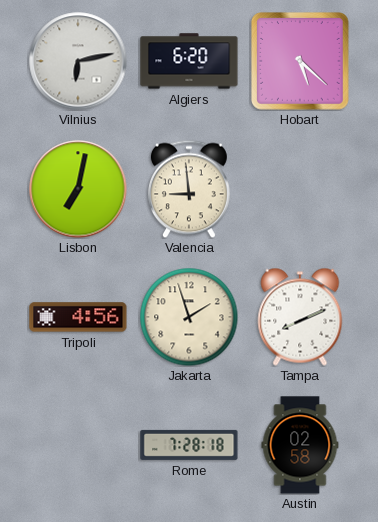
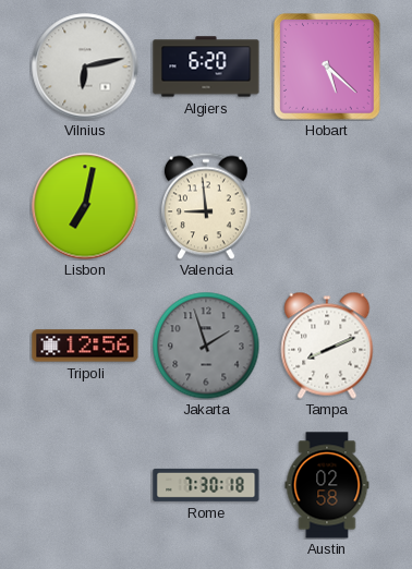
Tripoli: 4:56 -> 12:56
Jakarta dial: cream -> grey
Rome: 7:28 -> 7:30
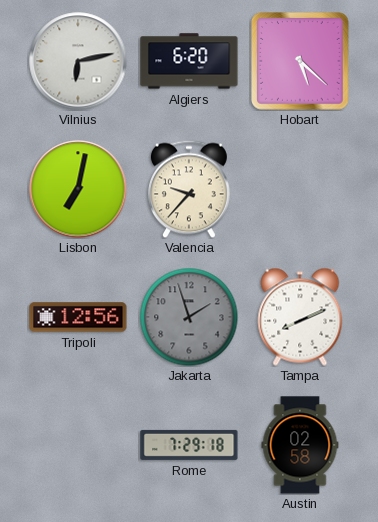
Valencia: 8:59 -> 9:37
Rome: 7:30 -> 7:29
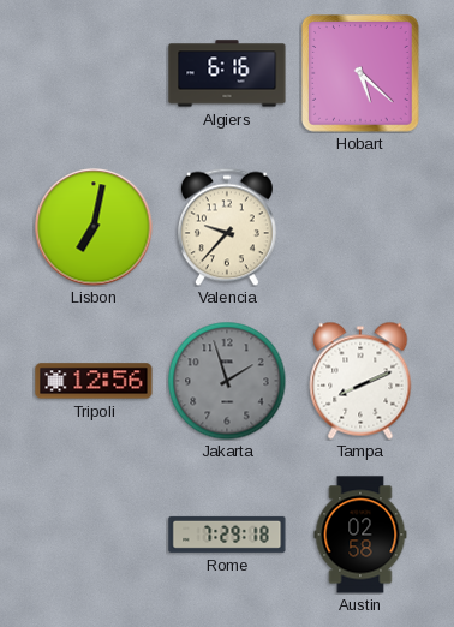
Vilnius: 6:13 -> none
Algiers: 6:20 -> 6:16
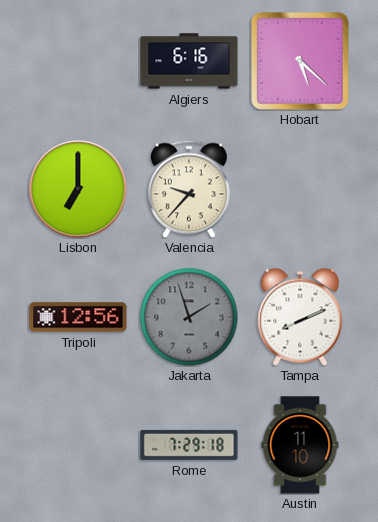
Lisbon: 7:02 -> 7:00
Austin: 02:58 -> 11:10
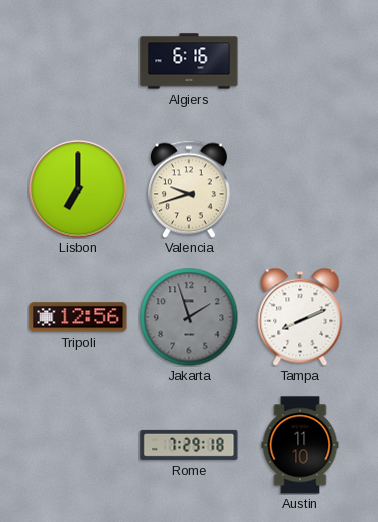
Hobart: 5:22 -> none
Valencia: 9:37 -> 9:42
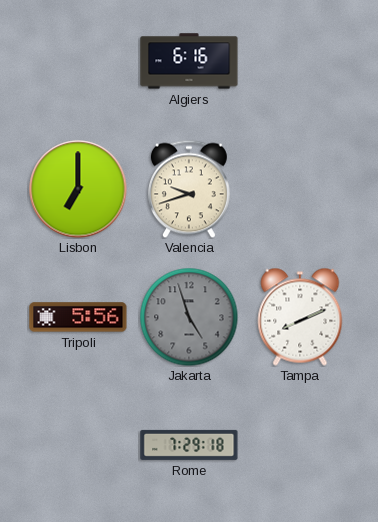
Tripoli: 12:56 -> 5:56
Jakarta: 1:57 -> 4:57
Austin: 11:10 -> none
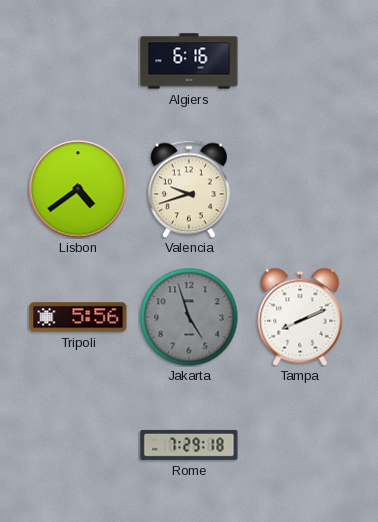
Lisbon: 7:00 -> 4:39
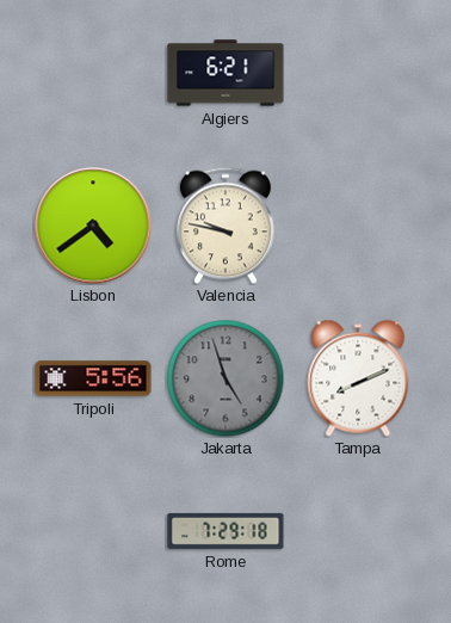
Algiers: 6:16 -> 6:21
Valencia: 9:42 -> 9:47
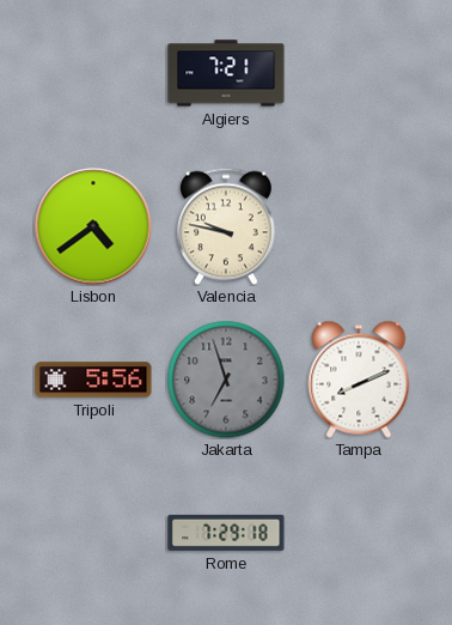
Algiers: 6:21 -> 7:21
Jakarta: 4:57 -> 6:57
